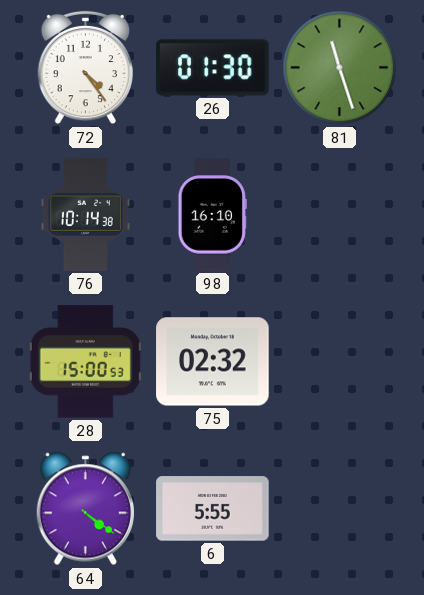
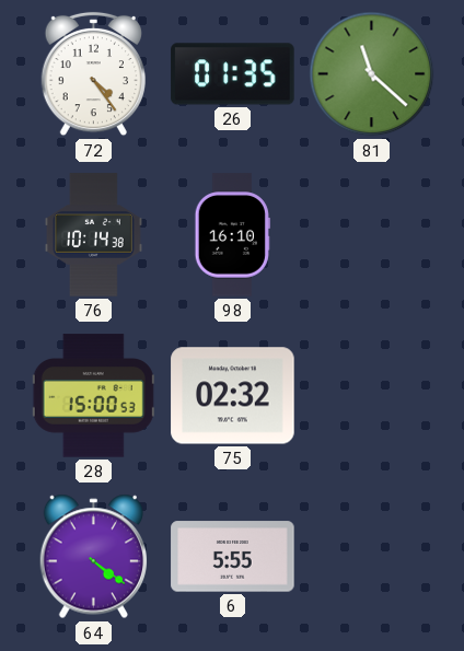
26: 01:30 -> 01:35
81: 11:27 -> 11:22
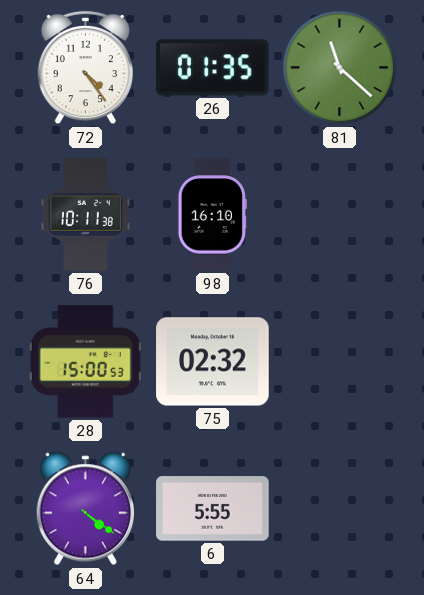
76: 10:14 -> 10:11
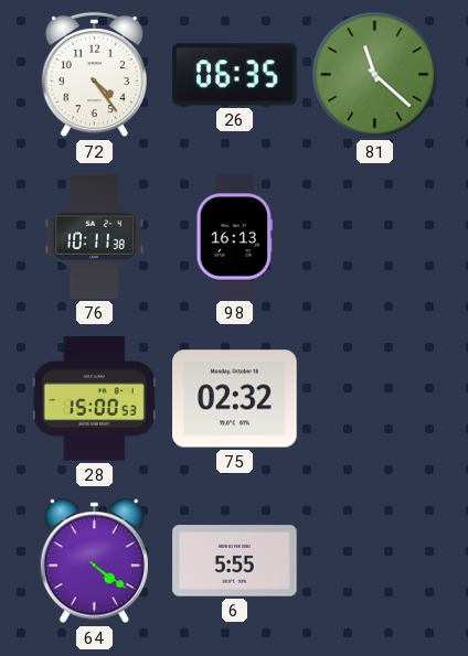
26: 01:35 -> 06:35
98: 16:10 -> 16:13
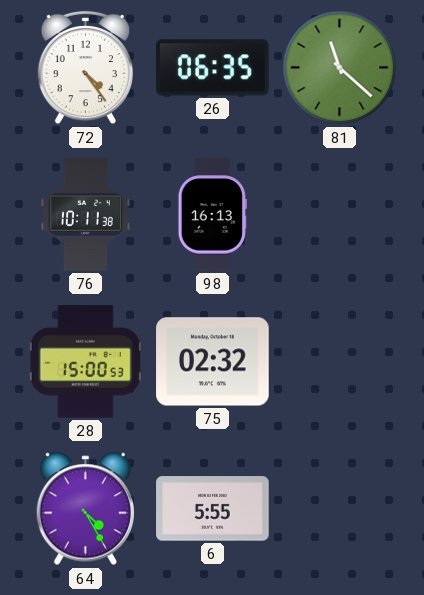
64: 4:21 -> 4:25
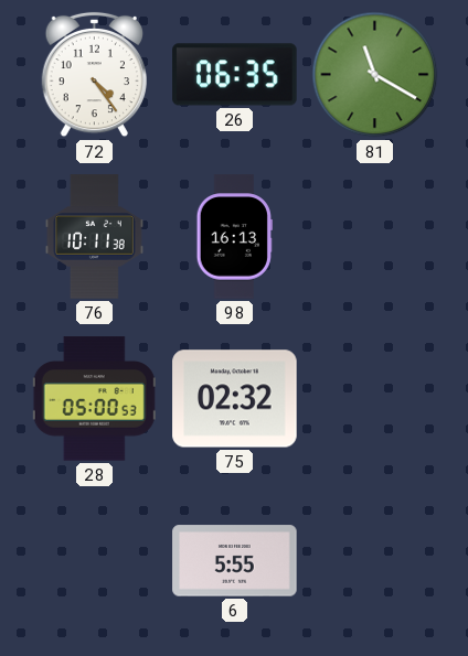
81: 11:22 -> 11:20
28: 15:00 -> 05:00
64: 4:25 -> none
